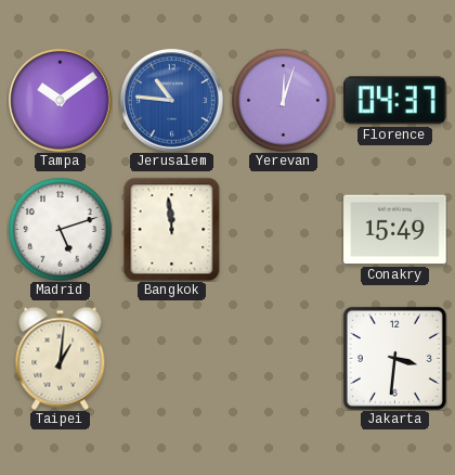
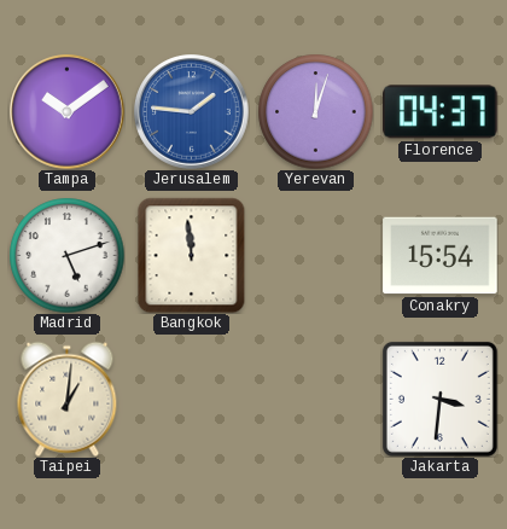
Jerusalem: 10:46 -> 1:46
Conakry: 15:49 -> 15:54
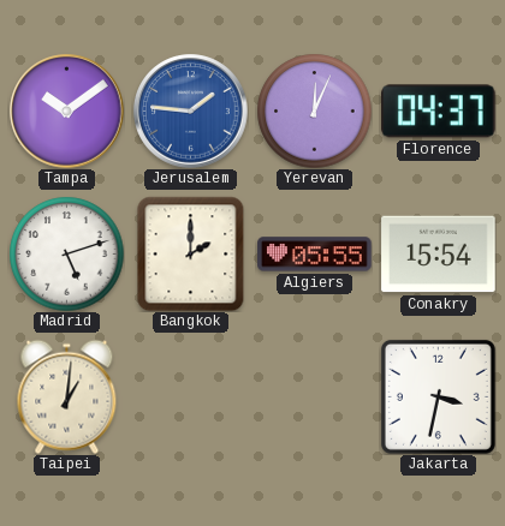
Yerevan: 12:03 -> 12:04
Bangkok: 11:59 -> 2:00
Algiers: none -> 05:55
Jakarta: 3:31 -> 3:32
